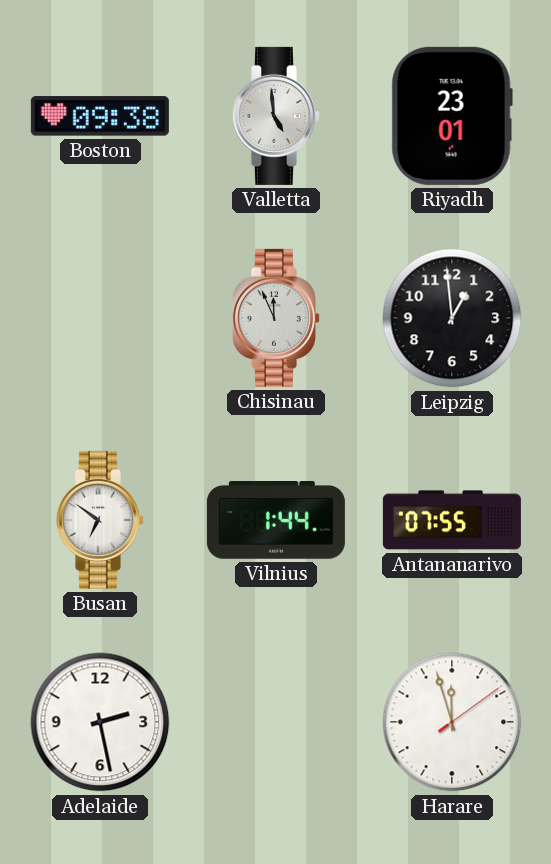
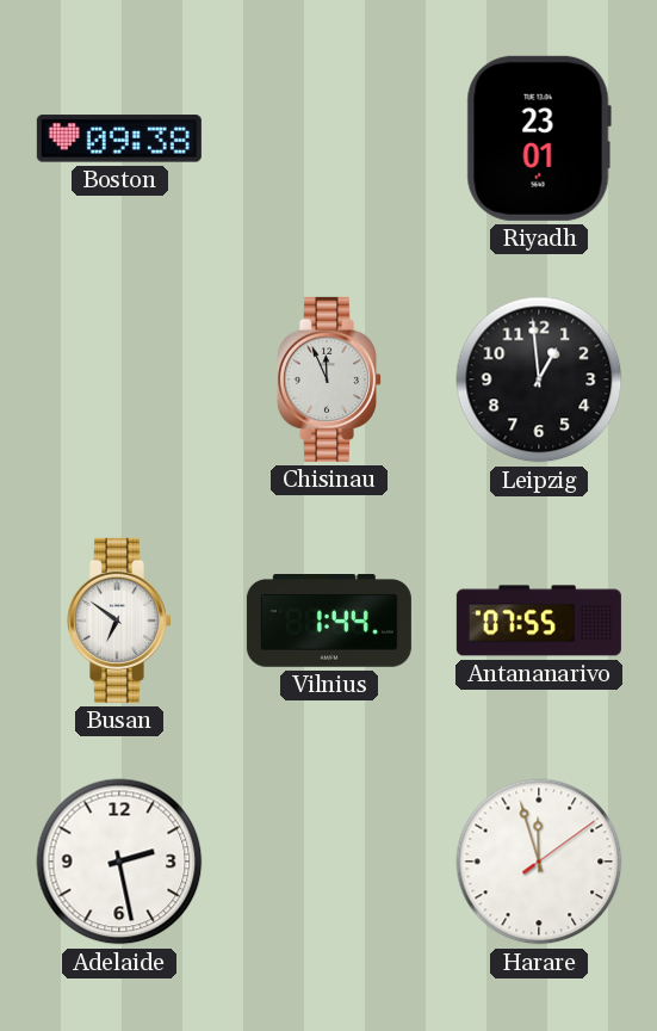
Valletta: 4:59 -> none
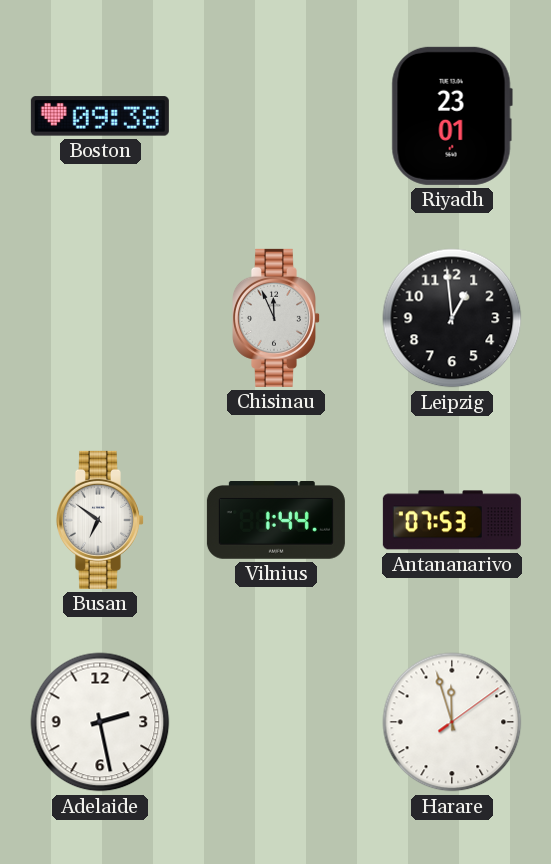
Antananarivo: 07:55 -> 07:53
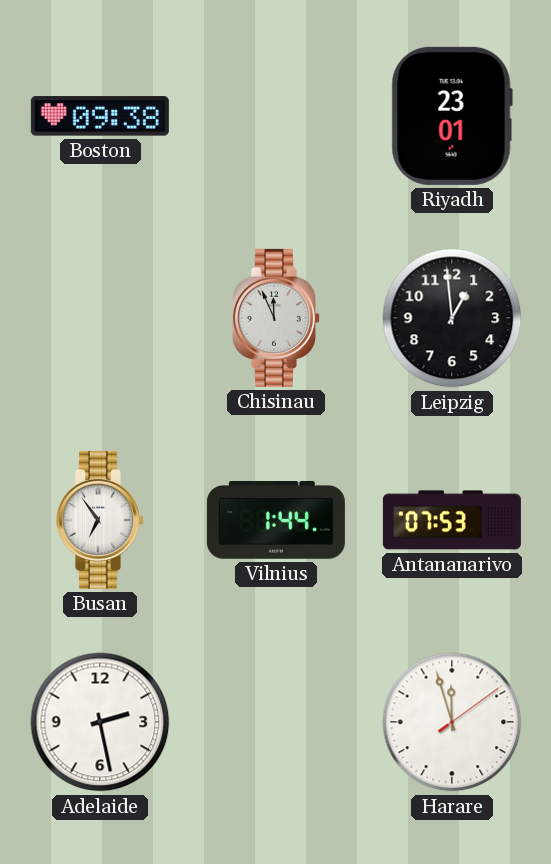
Busan: 6:51 -> 6:54
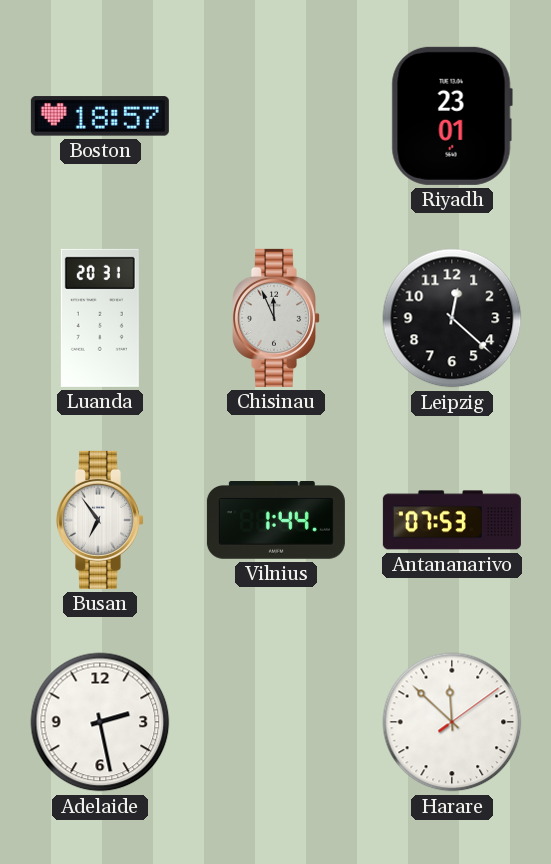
Boston: 09:38 -> 18:57
Luanda: none -> 20:31
Leipzig: 12:59 -> 12:22
Harare: 11:57 -> 11:52
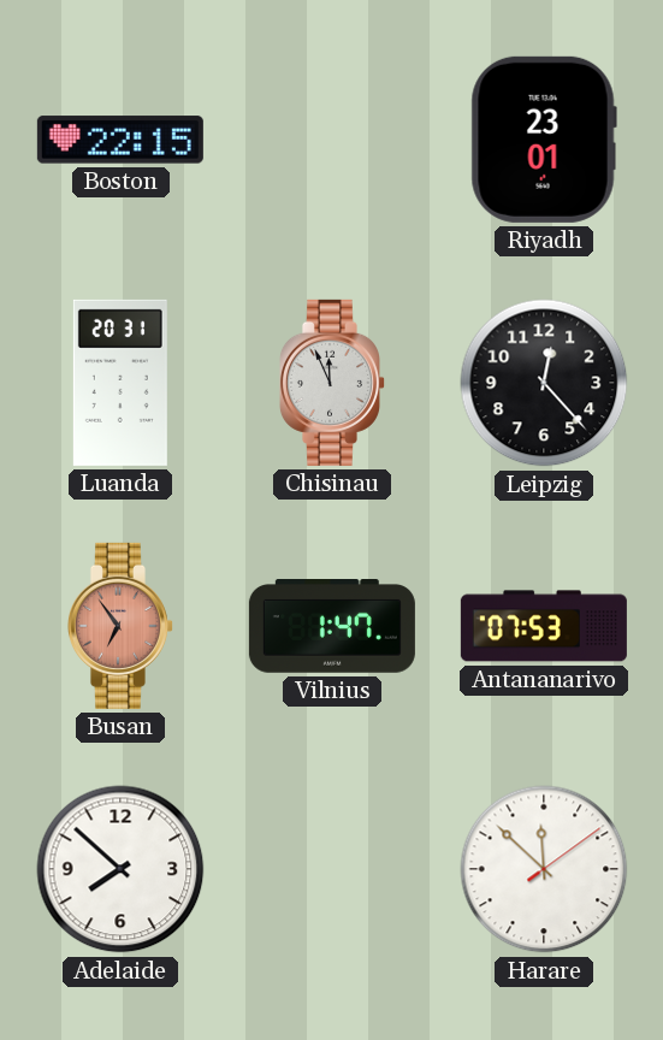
Boston: 18:57 -> 22:15
Leipzig: 12:22 -> 12:23
Busan dial: white -> salmon
Vilnius: 1:44 -> 1:47
Adelaide: 2:28 -> 7:52
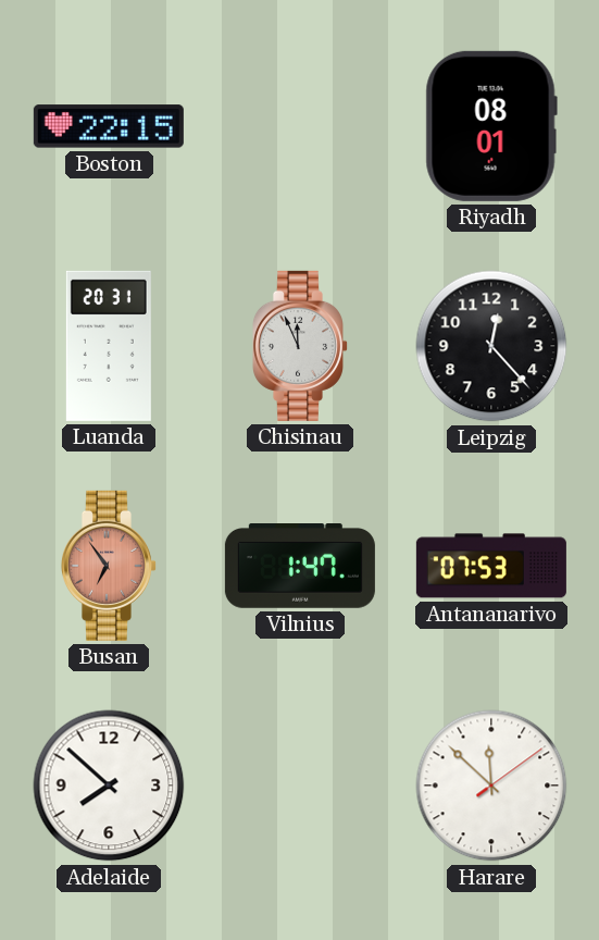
Riyadh: 23:01 -> 08:01
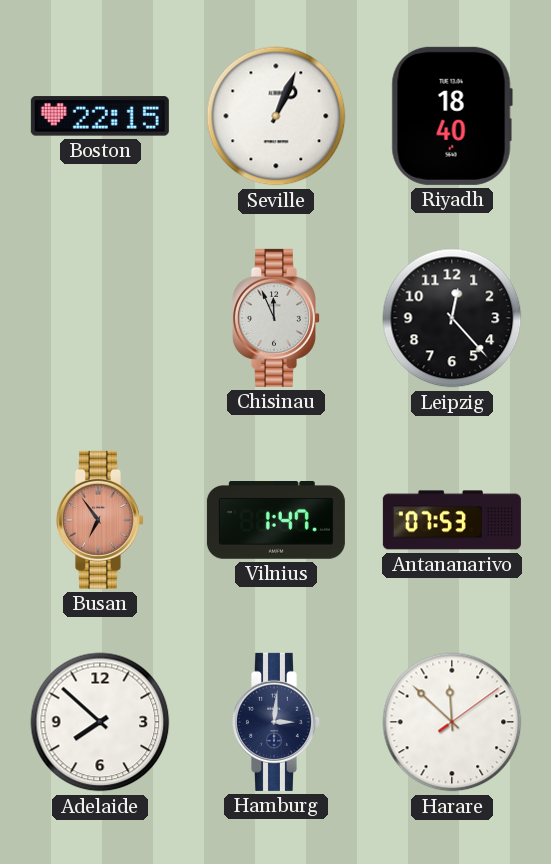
Seville: none -> 1:04
Riyadh: 08:01 -> 18:40
Luanda: 20:31 -> none
Hamburg: none -> 3:01
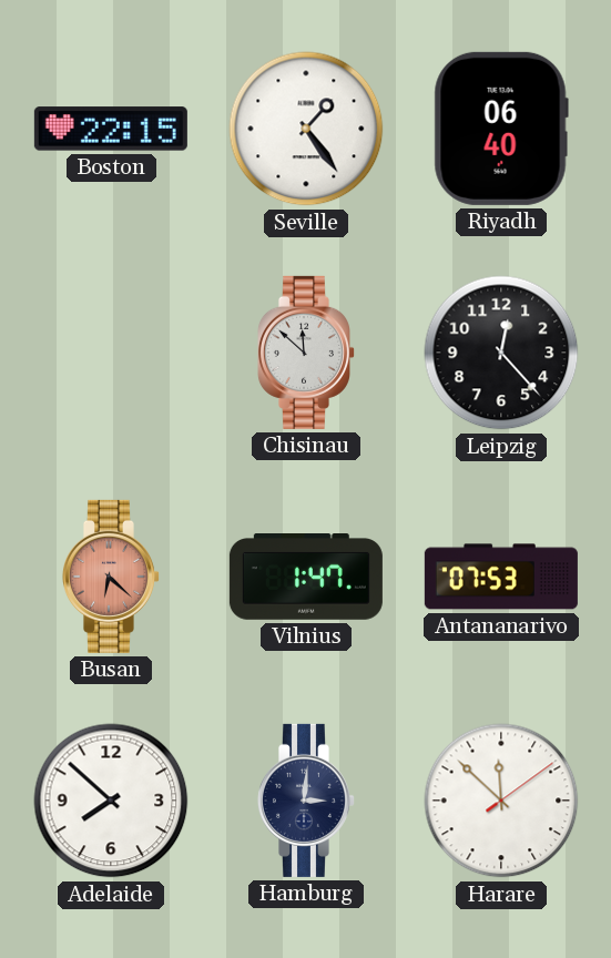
Seville: 1:04 -> 1:24
Riyadh: 18:40 -> 06:40
Chisinau: 11:56 -> 11:52
Busan: 6:54 -> 6:22
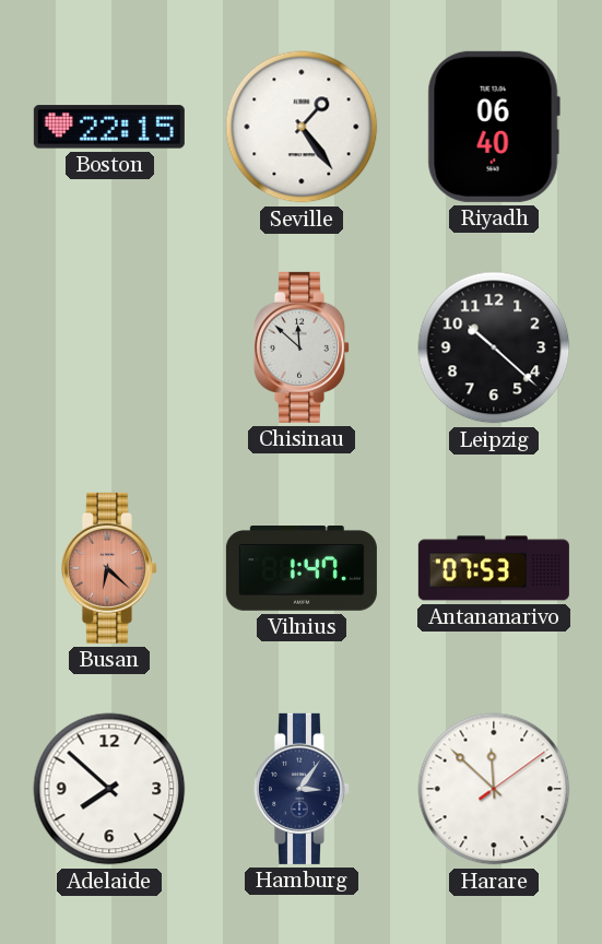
Leipzig: 12:23 -> 10:22
Hamburg: 3:01 -> 3:06
